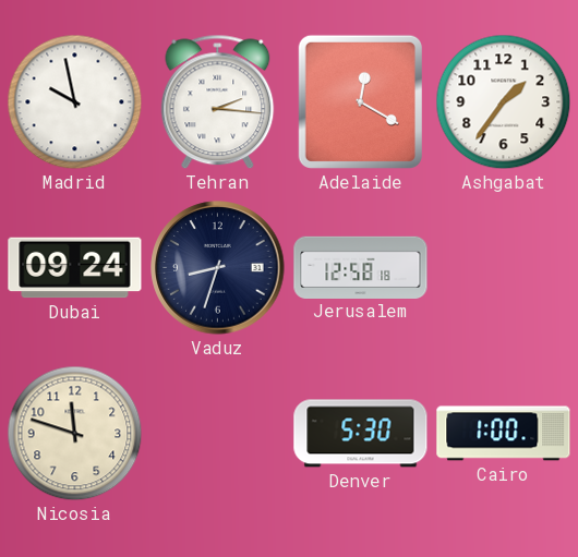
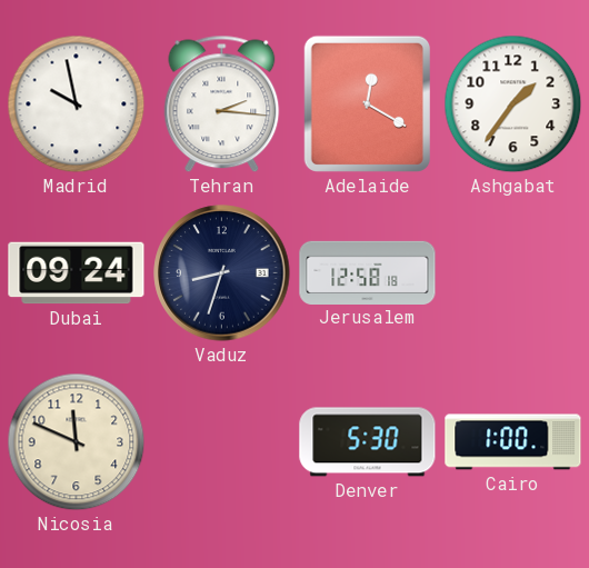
Nicosia: 11:48 -> 11:49
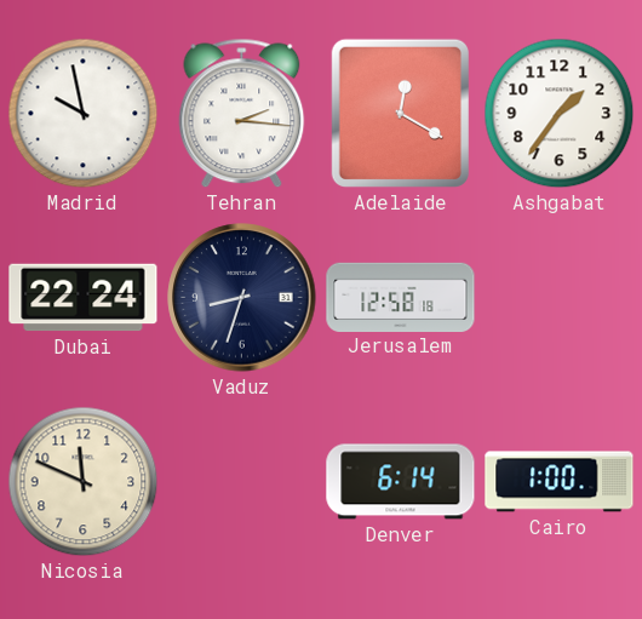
Dubai: 09:24 -> 22:24
Denver: 5:30 -> 6:14
